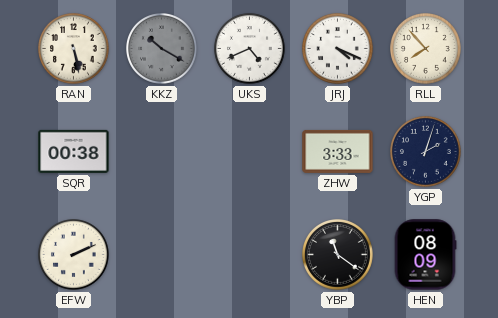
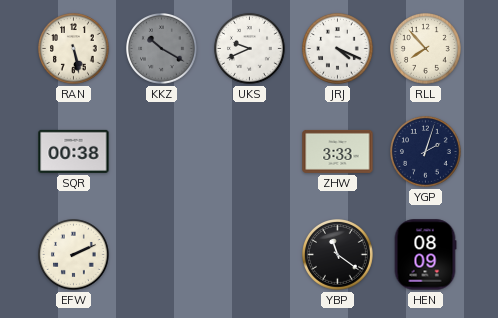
UKS: 4:41 -> 9:41
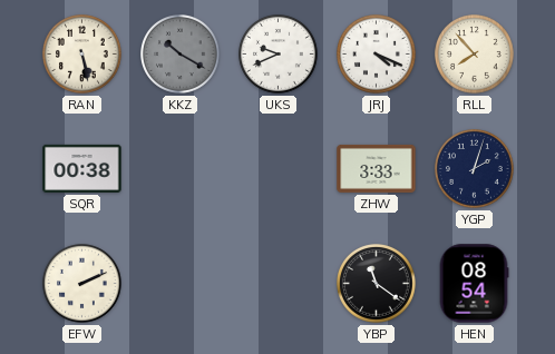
HEN: 08:09 -> 08:54
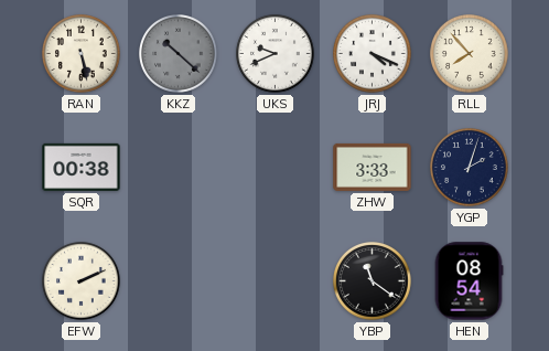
KKZ: 10:20 -> 10:22
